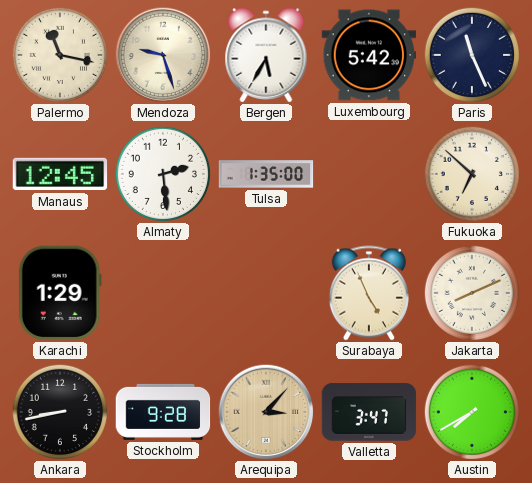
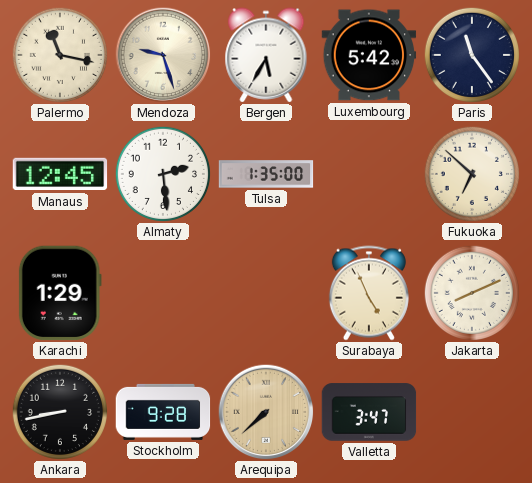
Paris: 11:26 -> 11:24
Arequipa: 3:07 -> 7:38
Austin: 7:40 -> none
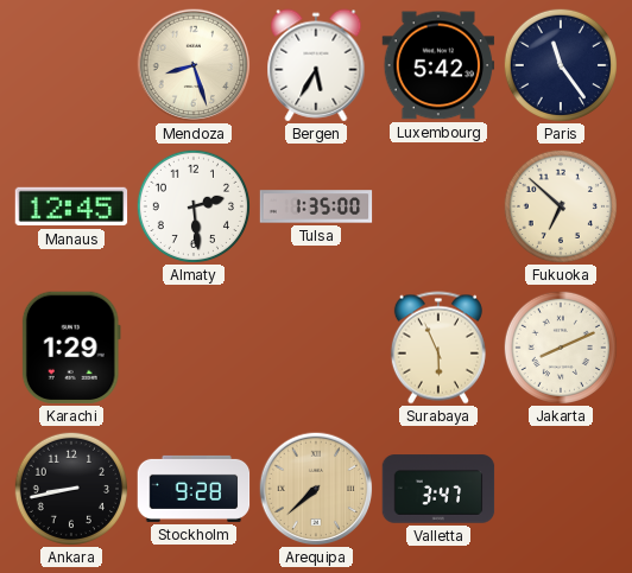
Palermo: 11:17 -> none
Mendoza: 9:27 -> 8:27
Surabaya: 4:56 -> 5:56
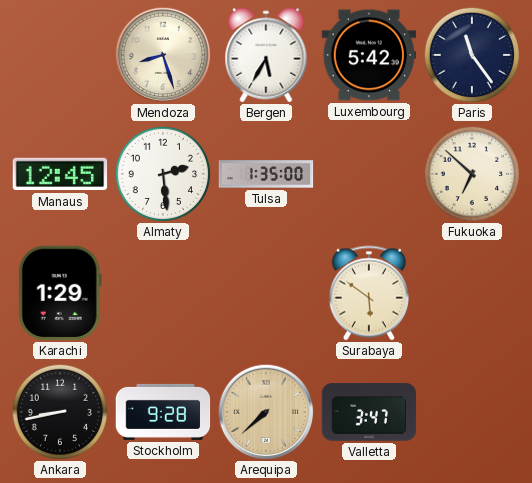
Surabaya: 5:56 -> 5:51
Jakarta: 8:11 -> none
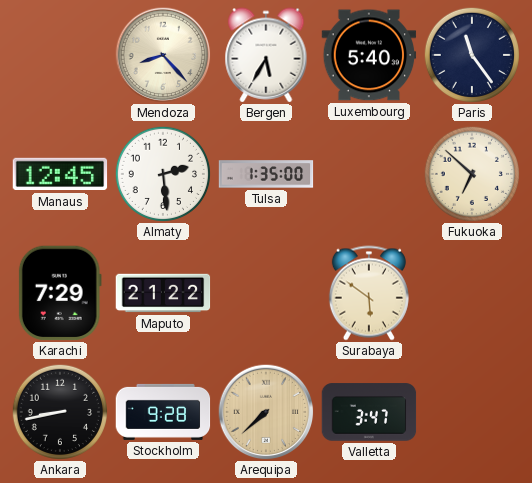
Mendoza: 8:27 -> 8:23
Luxembourg: 5:42 -> 5:40
Karachi: 1:29 -> 7:29
Maputo: none -> 21:22
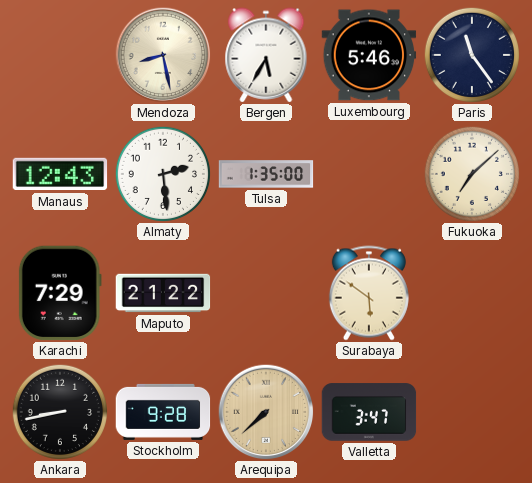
Mendoza: 8:23 -> 8:28
Luxembourg: 5:40 -> 5:46
Manaus: 12:45 -> 12:43
Fukuoka: 6:52 -> 7:08
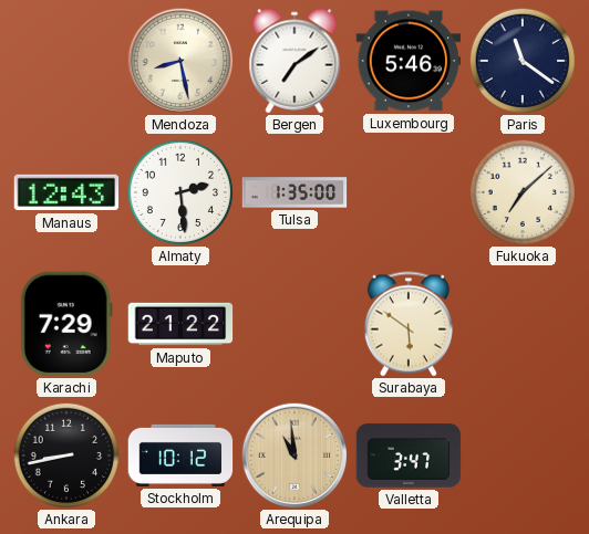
Bergen: 5:35 -> 7:09
Paris: 11:24 -> 11:21
Stockholm: 9:28 -> 10:12
Arequipa: 7:38 -> 10:59
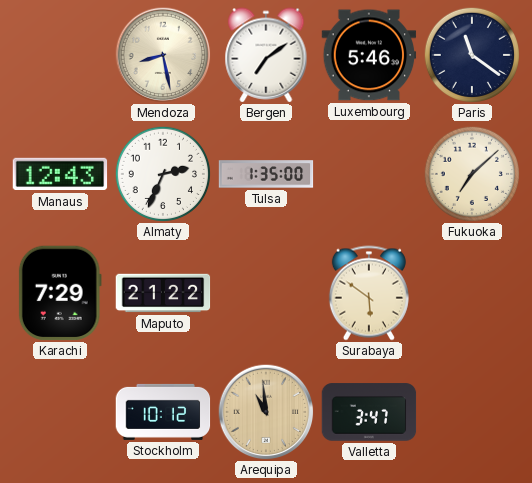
Almaty: 2:29 -> 2:34
Ankara: 8:43 -> none
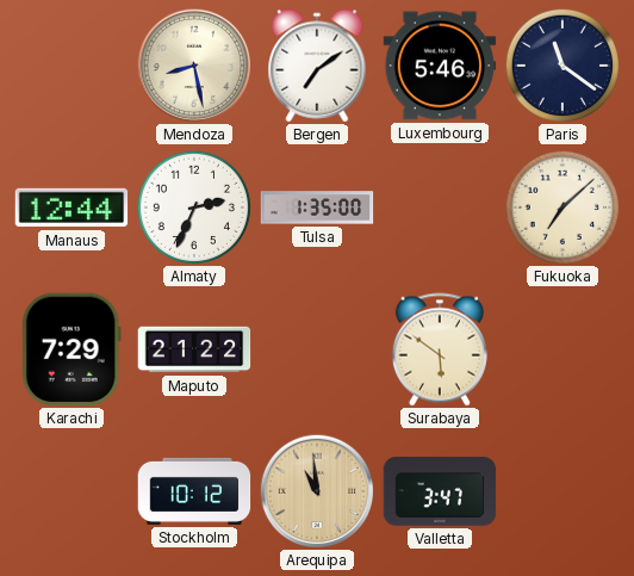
Manaus: 12:43 -> 12:44
